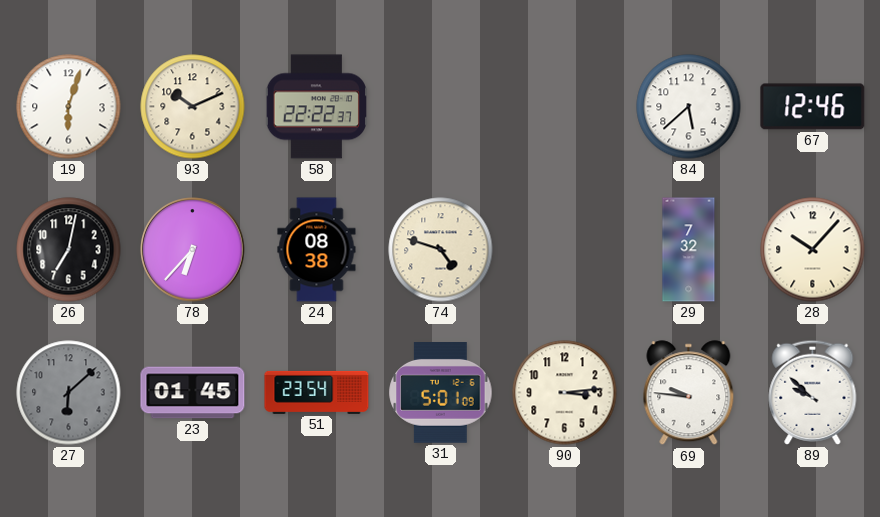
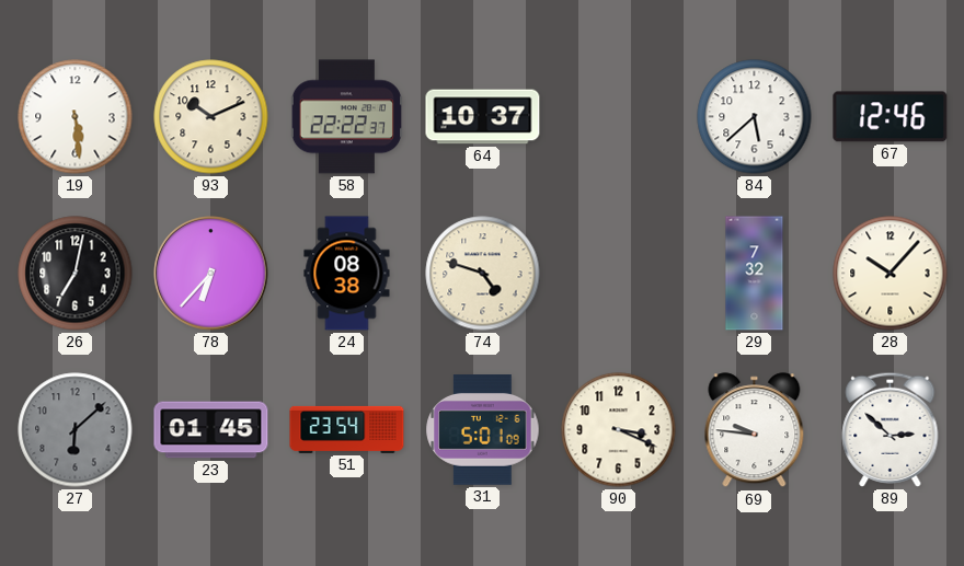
19: 6:03 -> 5:29
64: none -> 10:37
90: 3:14 -> 3:19
89: 9:52 -> 2:52
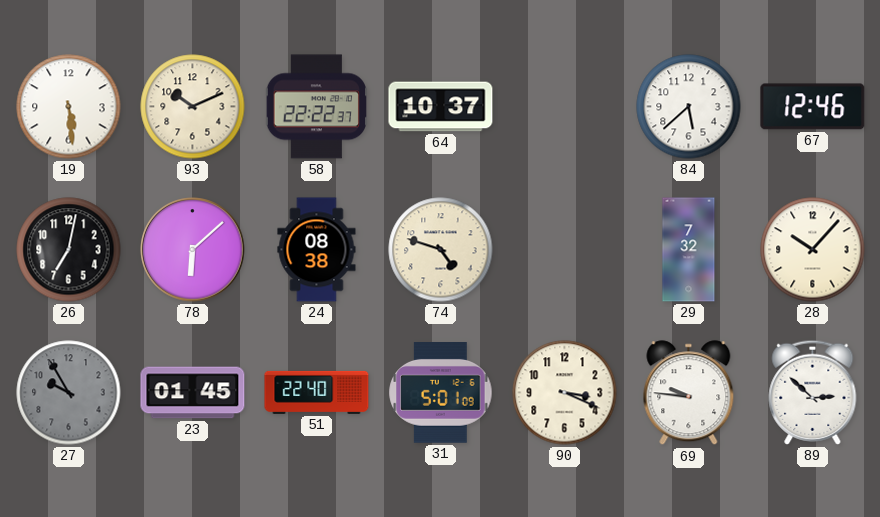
78: 6:37 -> 6:08
27: 6:08 -> 9:55
51: 23:54 -> 22:40
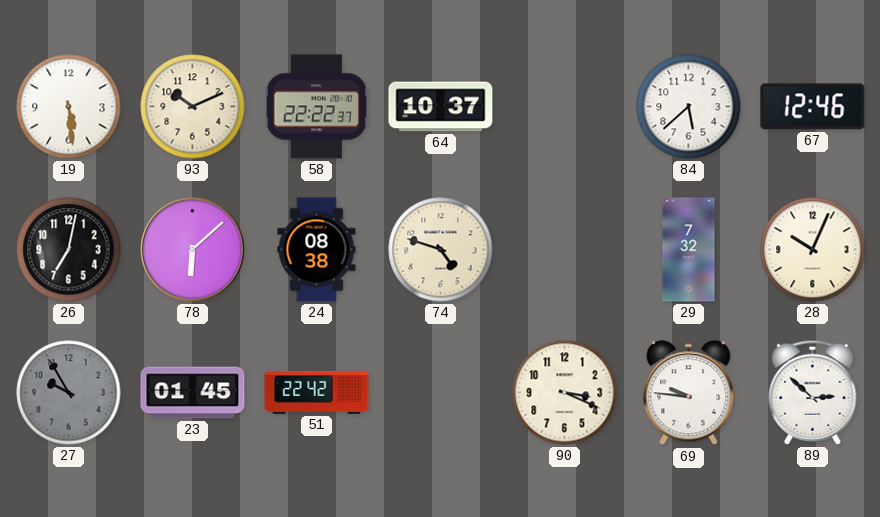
28: 10:07 -> 10:04
51: 22:40 -> 22:42
31: 5:01 -> none
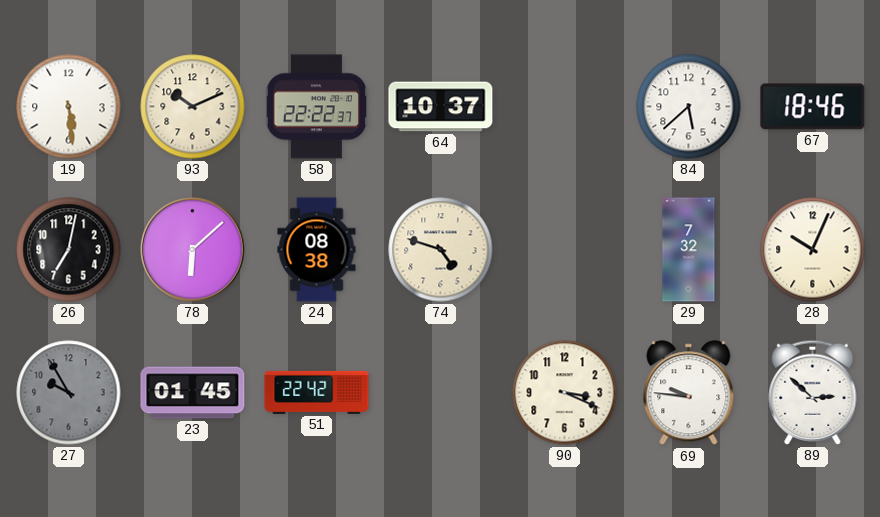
67: 12:46 -> 18:46
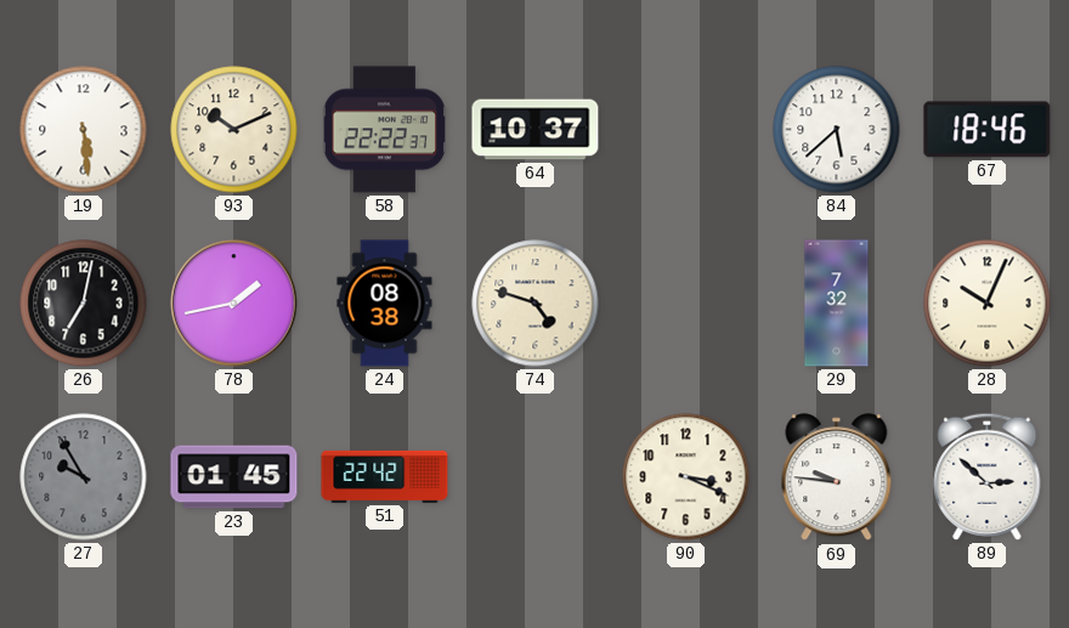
78: 6:08 -> 1:43
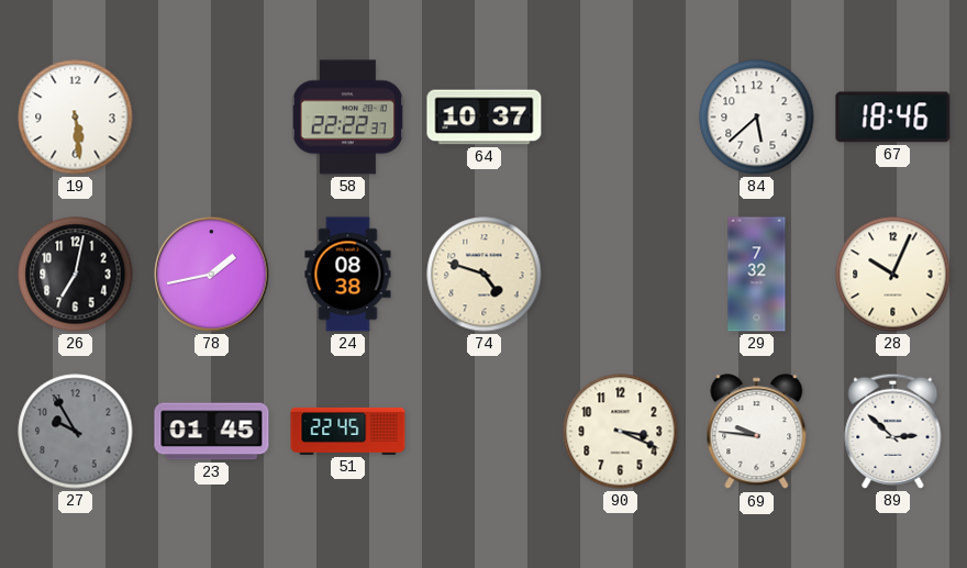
93: 10:11 -> none
51: 22:42 -> 22:45
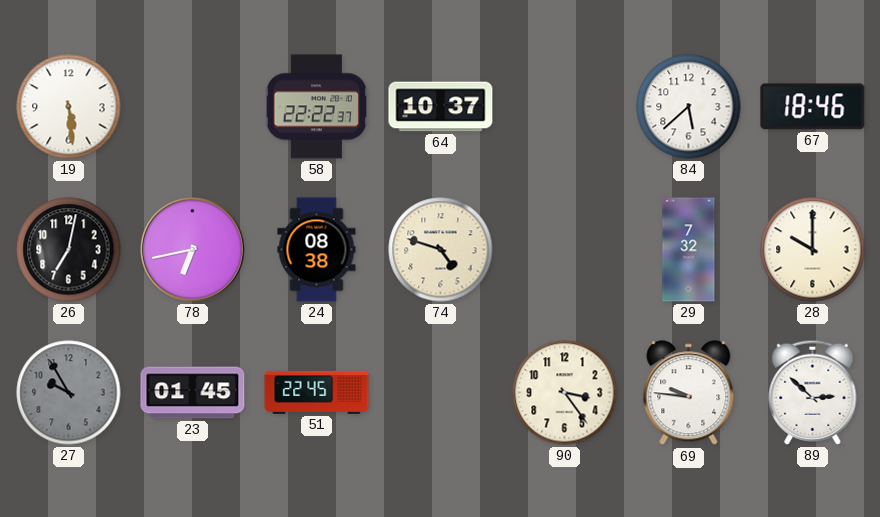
78: 1:43 -> 6:43
28: 10:04 -> 10:00
90: 3:19 -> 3:24
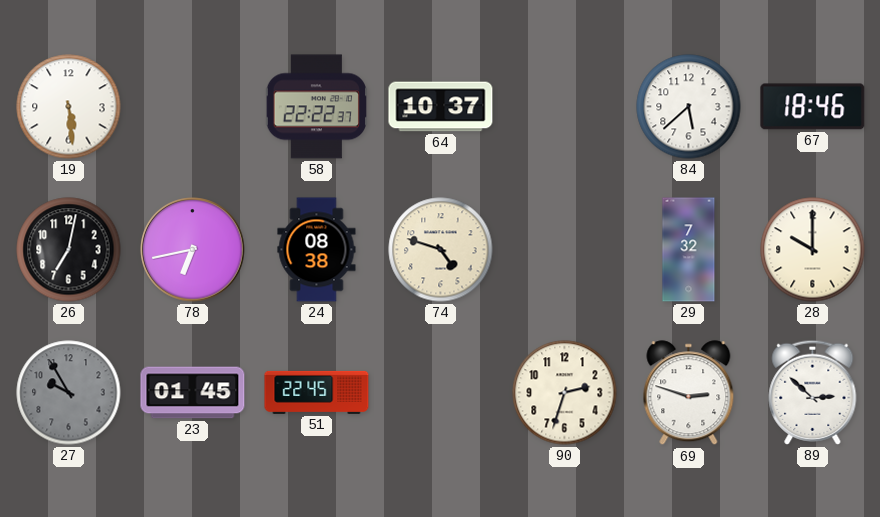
90: 3:24 -> 2:33
69: 9:46 -> 2:48
